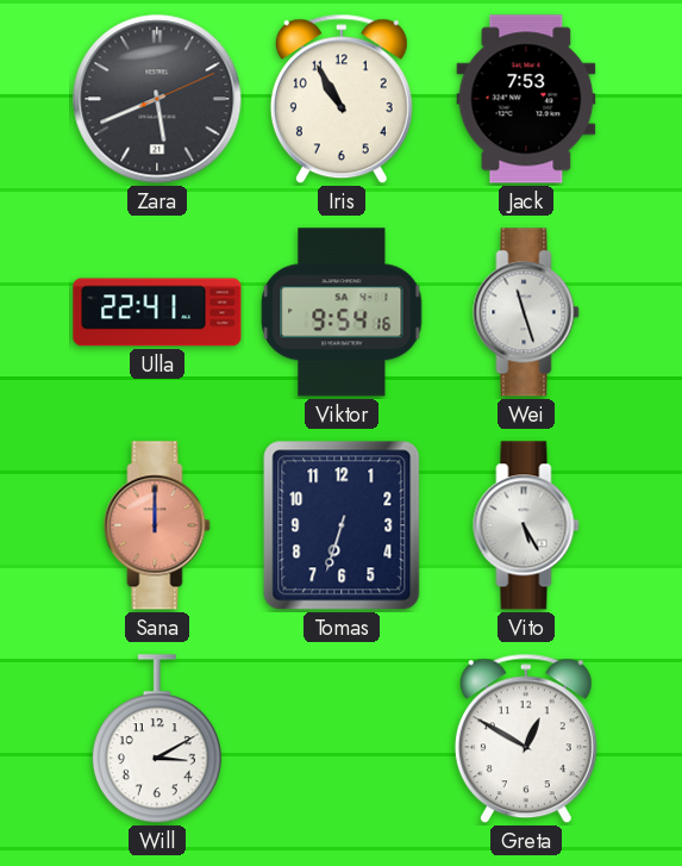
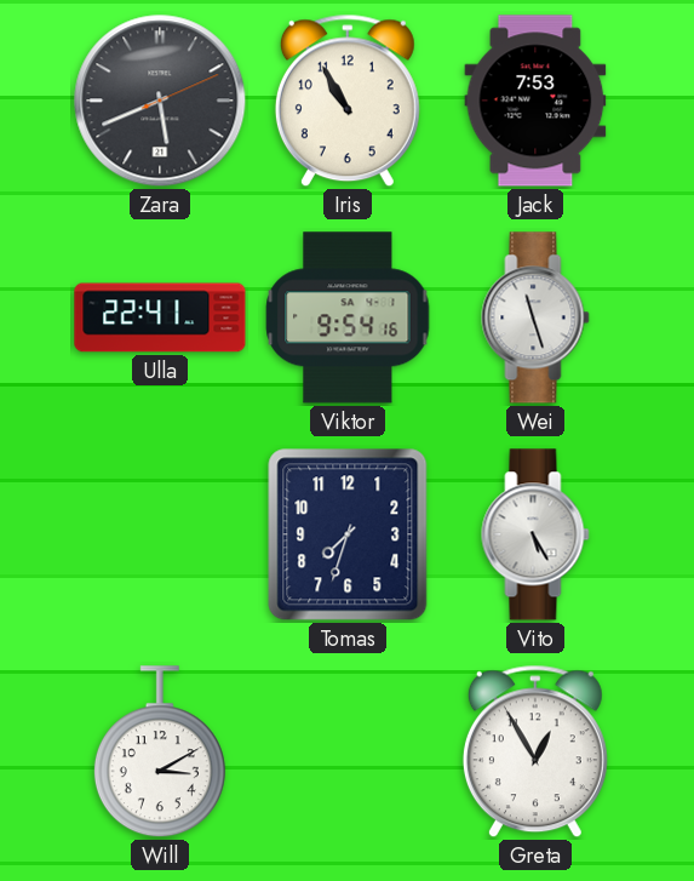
Sana: 12:00 -> none
Tomas: 6:33 -> 7:33
Greta: 12:50 -> 12:55
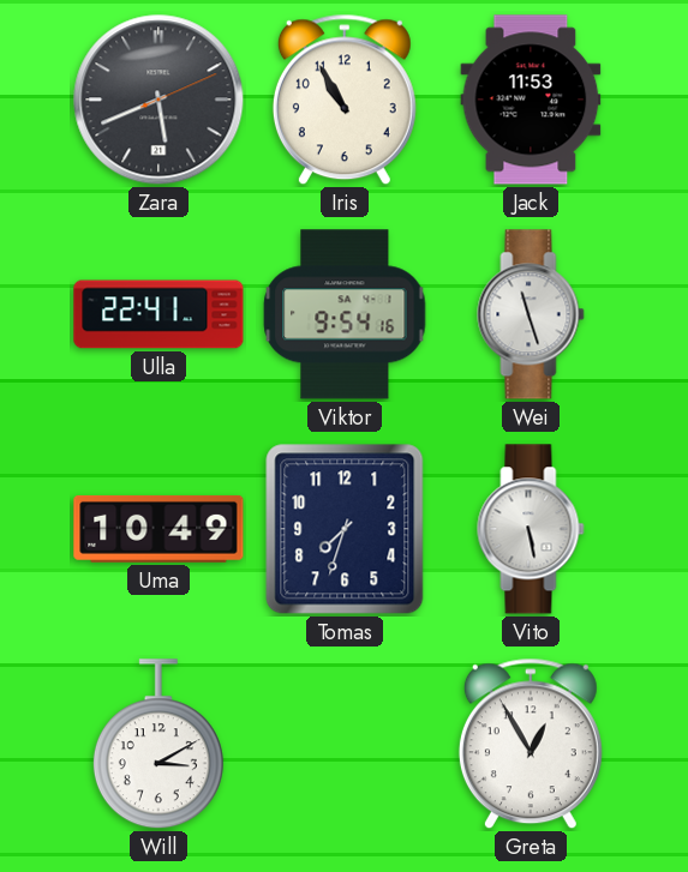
Jack: 7:53 -> 11:53
Uma: none -> 10:49
Vito: 5:25 -> 5:28
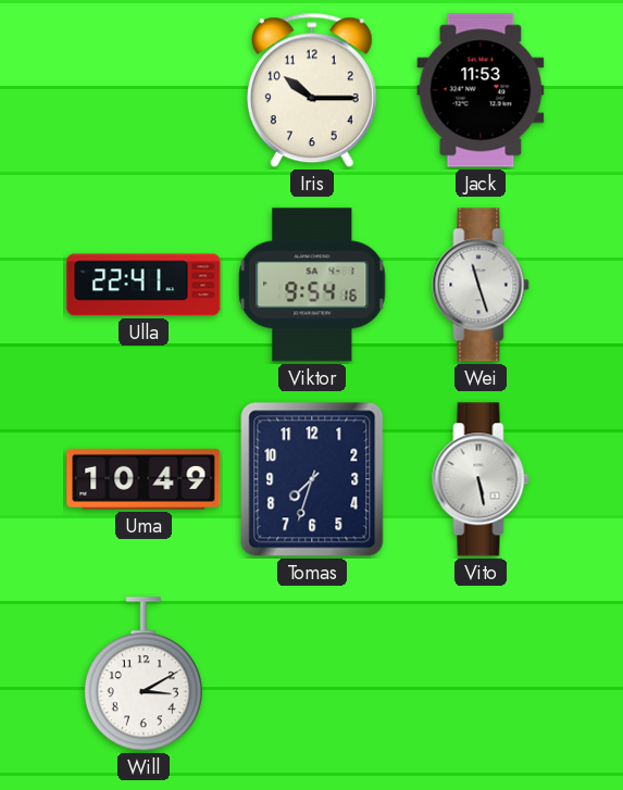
Zara: 5:41 -> none
Iris: 10:55 -> 10:15
Greta: 12:55 -> none
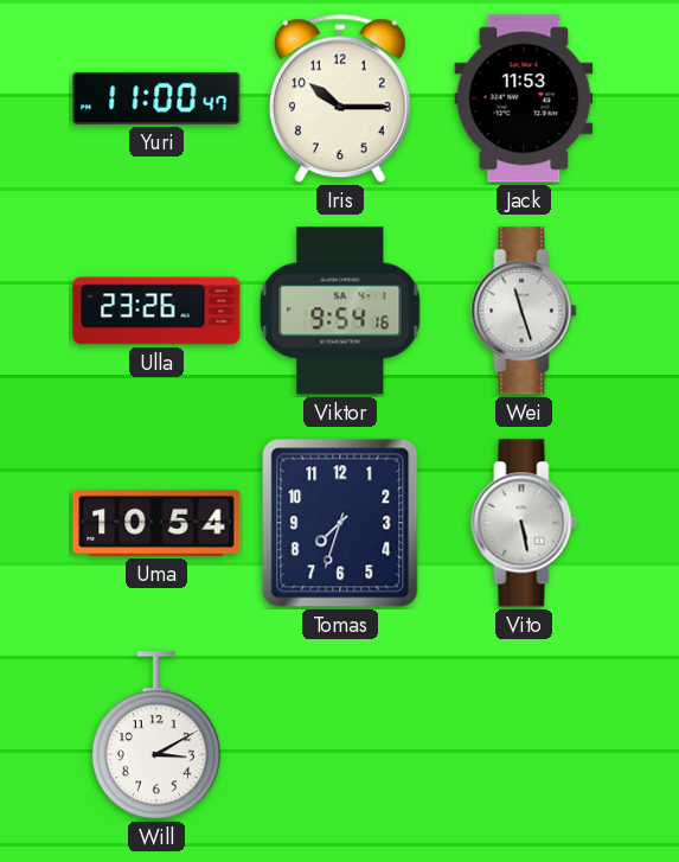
Yuri: none -> 11:00
Ulla: 22:41 -> 23:26
Uma: 10:49 -> 10:54
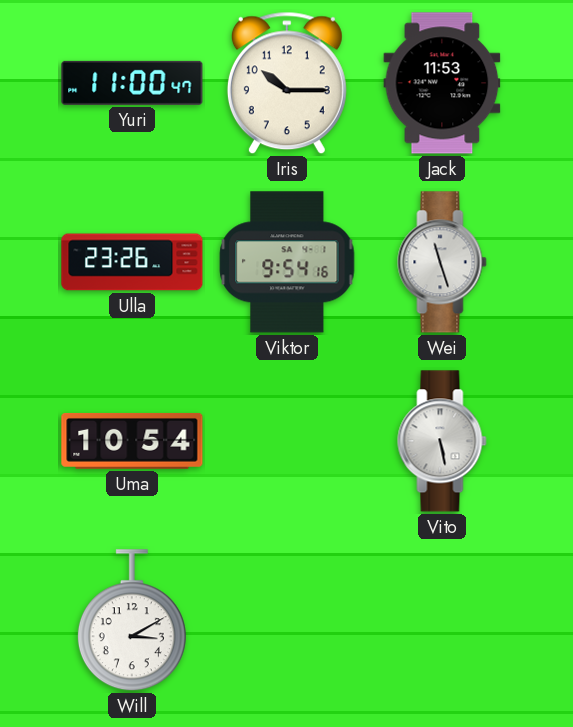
Tomas: 7:33 -> none
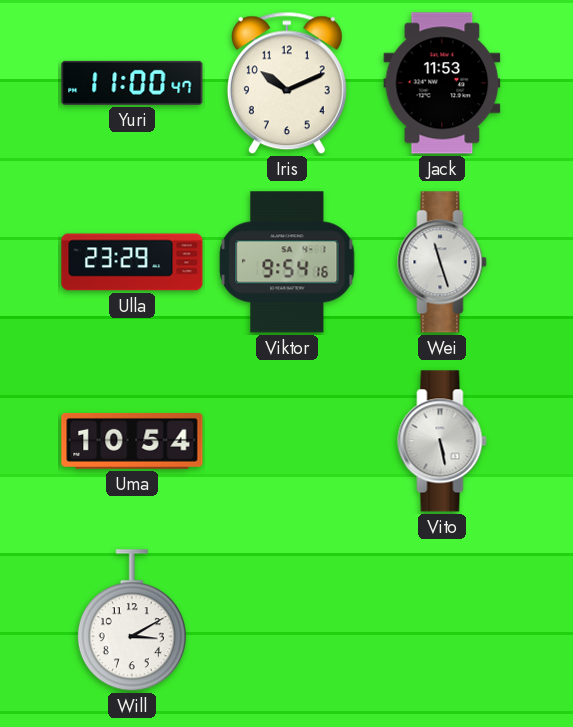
Iris: 10:15 -> 10:11
Ulla: 23:26 -> 23:29
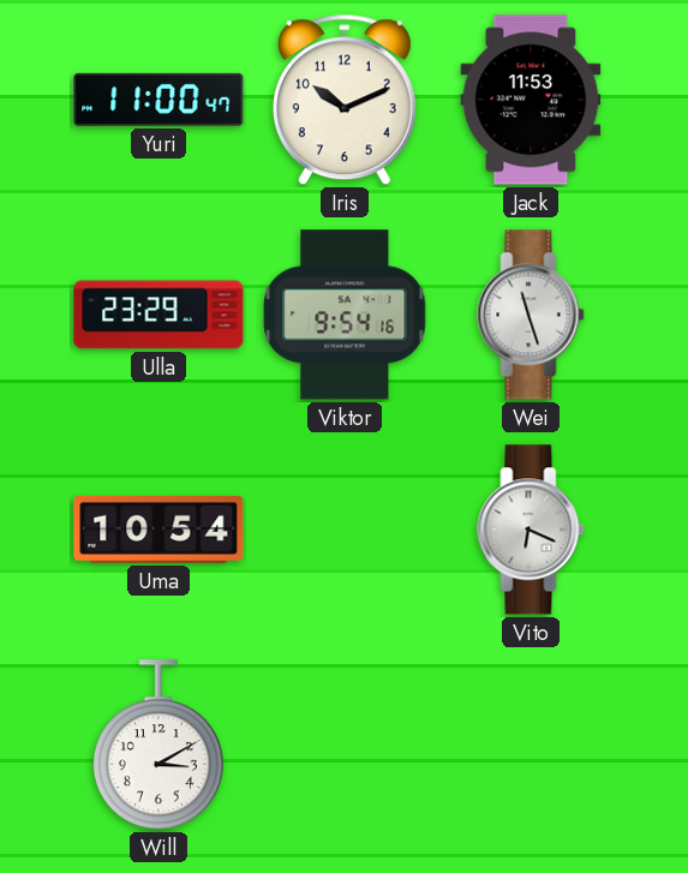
Vito: 5:28 -> 6:19
